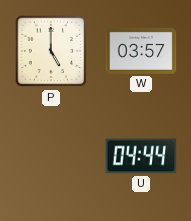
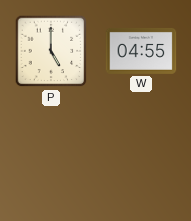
W: 03:57 -> 04:55
U: 04:44 -> none
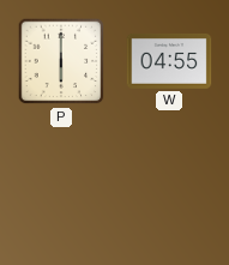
P: 5:00 -> 6:00
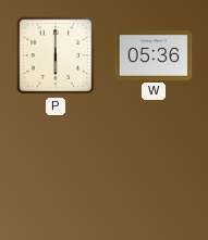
W: 04:55 -> 05:36
